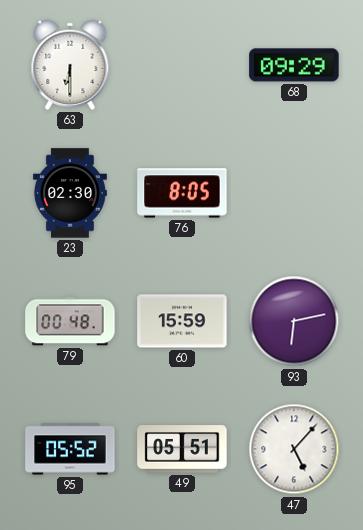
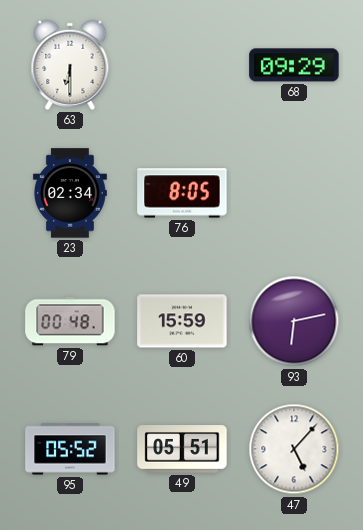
23: 02:30 -> 02:34
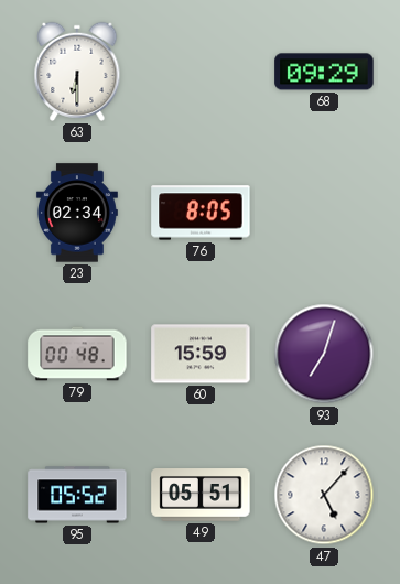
93: 6:13 -> 7:03
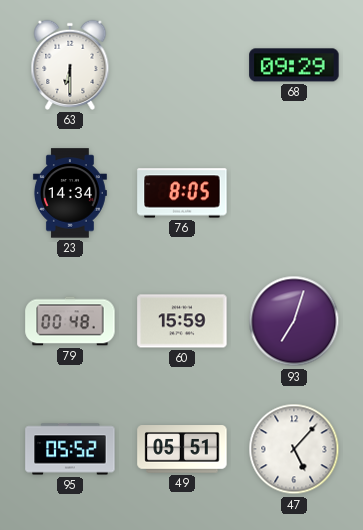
23: 02:34 -> 14:34
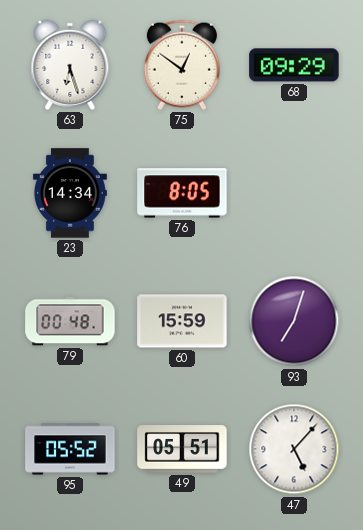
63: 6:30 -> 6:27
75: none -> 12:51
